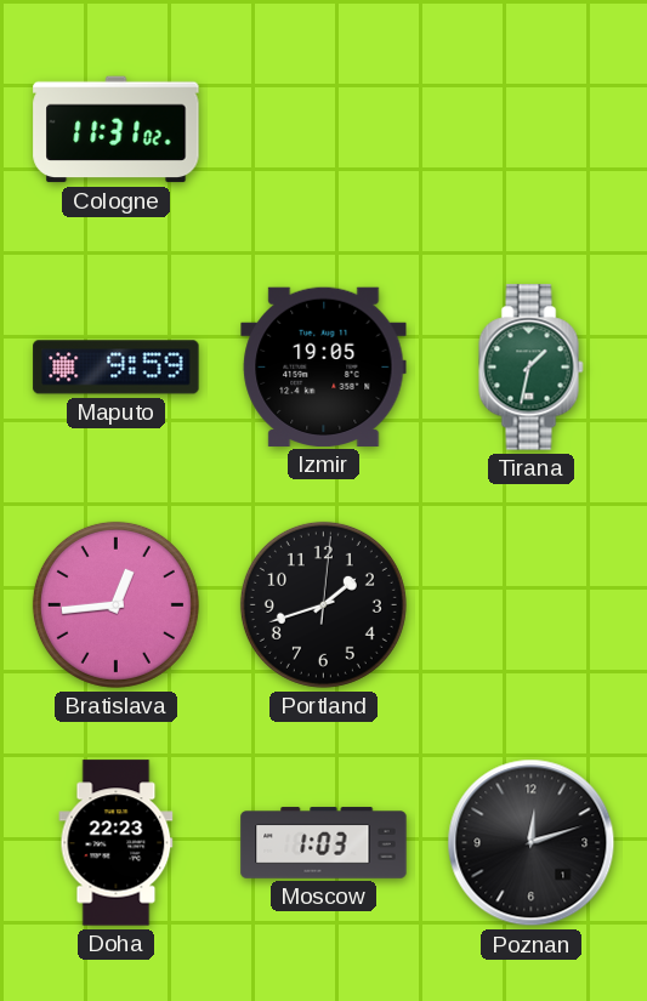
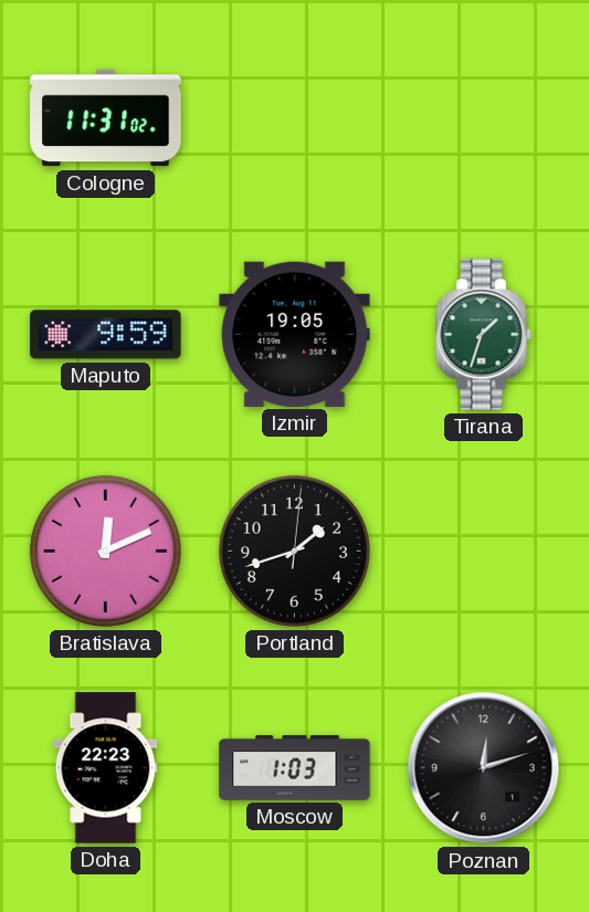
Tirana: 1:32 -> 1:33
Bratislava: 12:44 -> 12:11
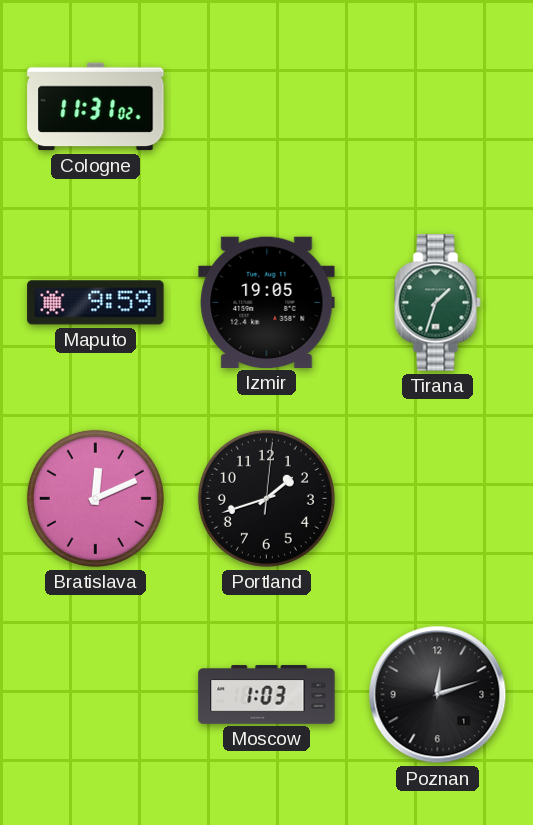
Doha: 22:23 -> none
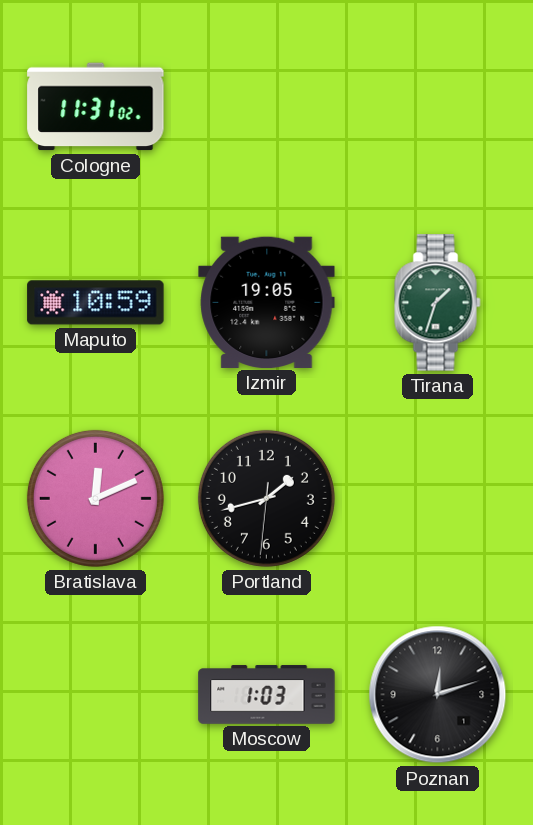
Maputo: 9:59 -> 10:59
Portland: 1:42:01 -> 1:42:31
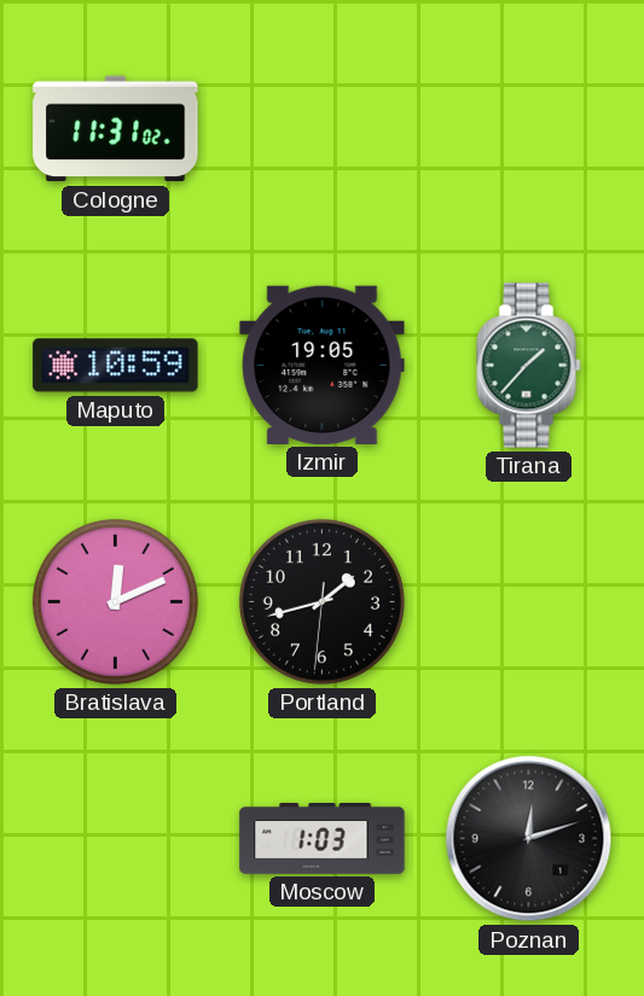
Tirana: 1:33 -> 1:37
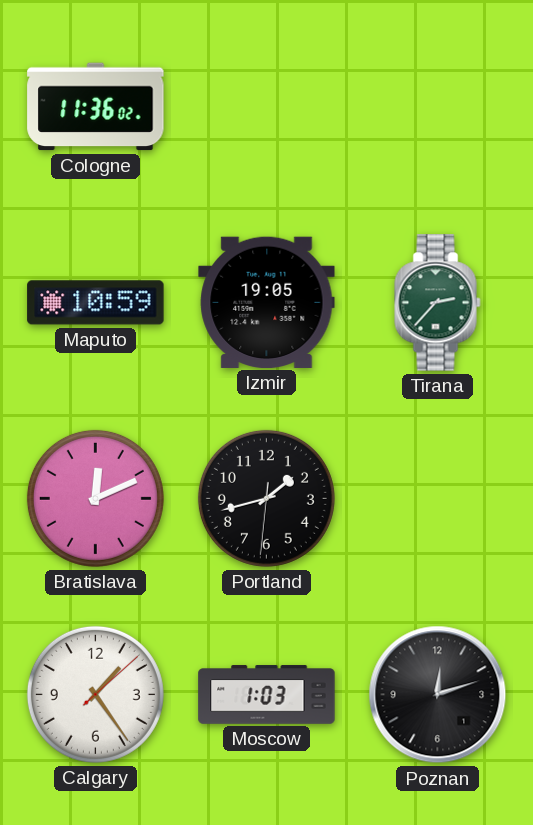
Cologne: 11:31 -> 11:36
Tirana: 1:37 -> 2:37
Calgary: none -> 1:24
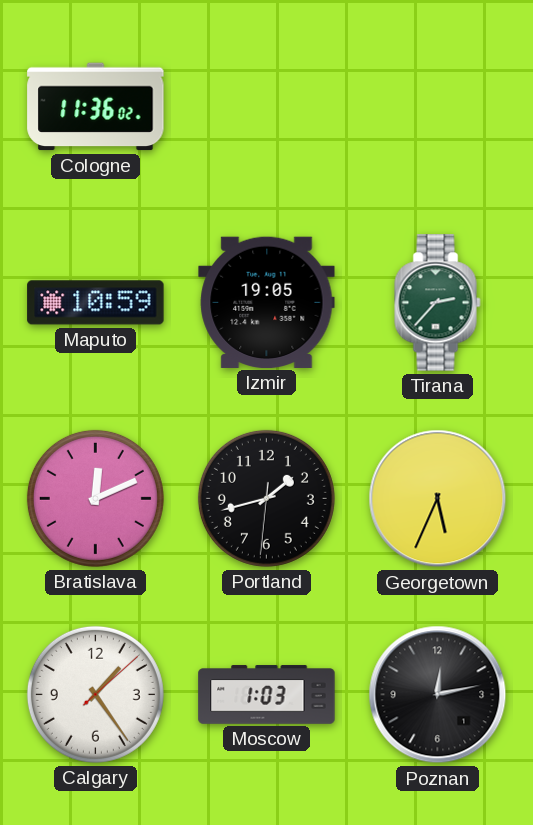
Georgetown: none -> 5:34
Poznan: 12:12 -> 12:13
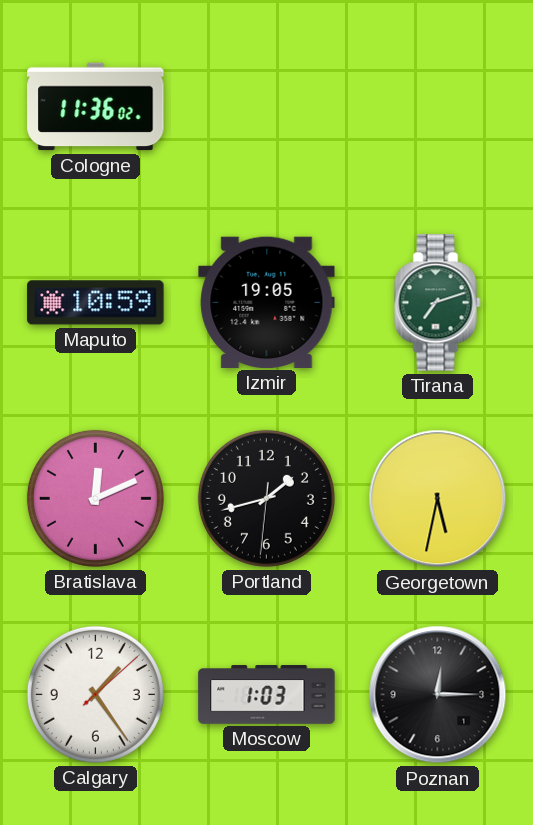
Tirana: 2:37 -> 7:12
Georgetown: 5:34 -> 5:32
Poznan: 12:13 -> 12:15
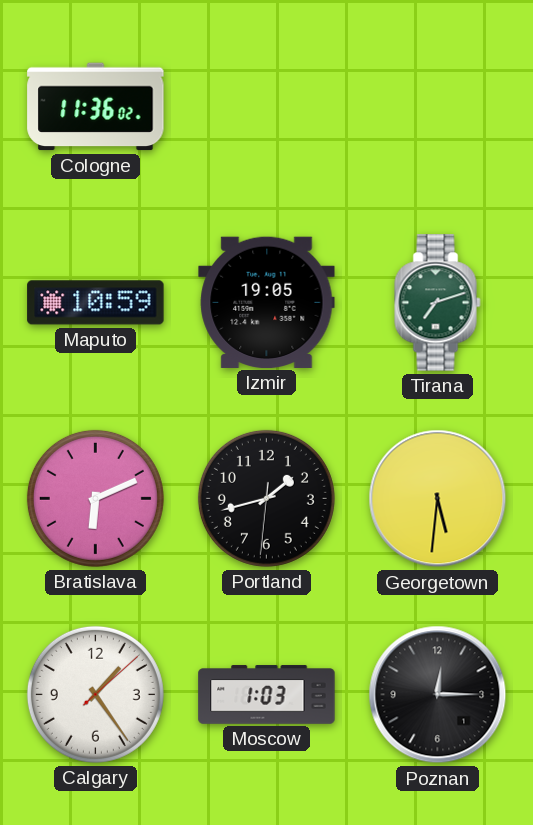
Bratislava: 12:11 -> 6:11
Georgetown: 5:32 -> 5:31
